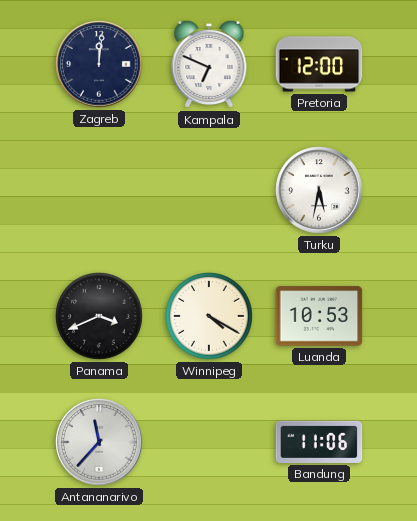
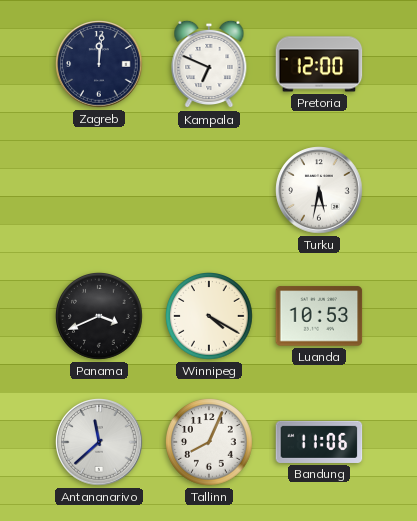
Antananarivo: 11:37 -> 11:38
Tallinn: none -> 8:04
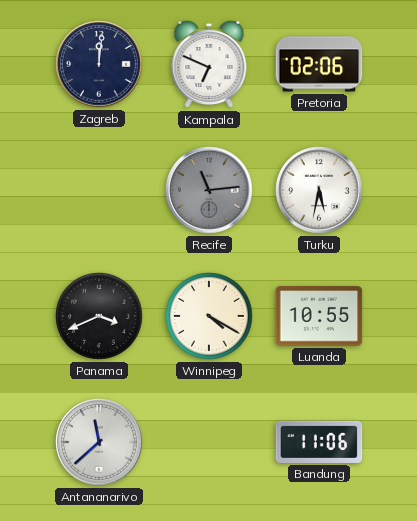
Pretoria: 12:00 -> 02:06
Recife: none -> 11:14
Luanda: 10:53 -> 10:55
Tallinn: 8:04 -> none
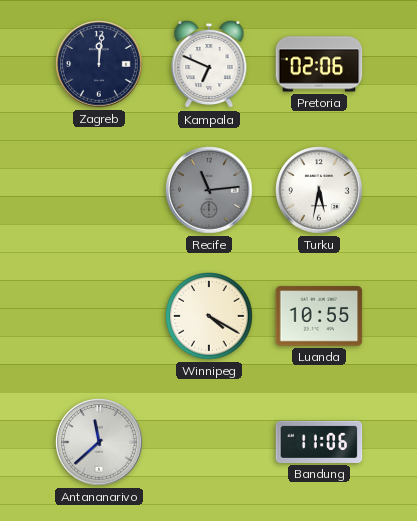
Panama: 3:41 -> none
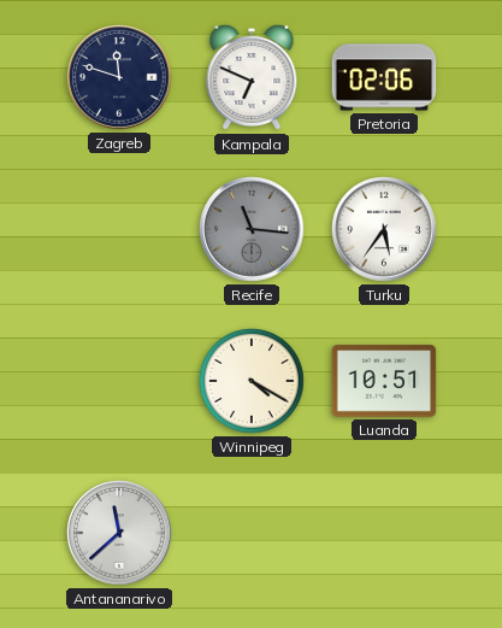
Zagreb: 12:01 -> 11:48
Recife: 11:14 -> 11:16
Turku: 5:32 -> 5:36
Luanda: 10:55 -> 10:51
Bandung: 11:06 -> none
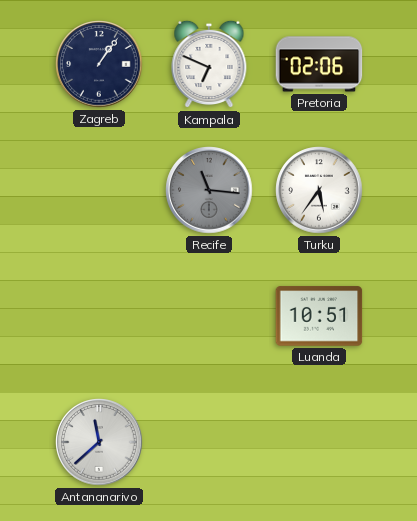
Zagreb: 11:48 -> 1:06
Winnipeg: 4:20 -> none
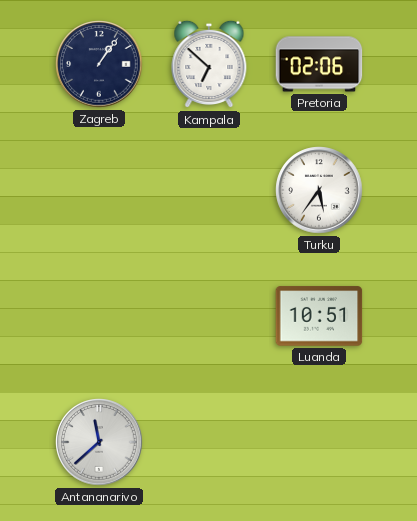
Kampala: 6:49 -> 6:52
Recife: 11:16 -> none
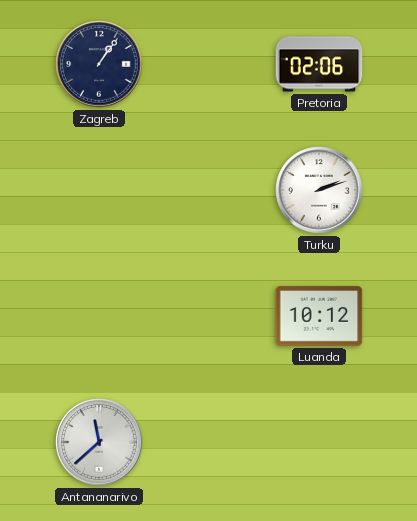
Kampala: 6:52 -> none
Turku: 5:36 -> 2:12
Luanda: 10:51 -> 10:12
